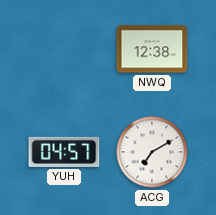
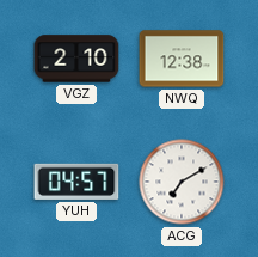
VGZ: none -> 2:10
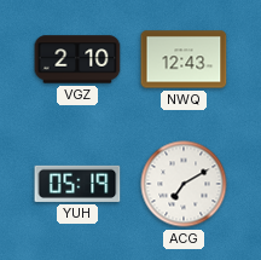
NWQ: 12:38 -> 12:43
YUH: 04:57 -> 05:19
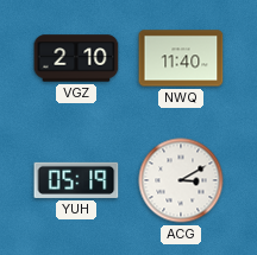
NWQ: 12:43 -> 11:40
ACG: 7:10 -> 3:10
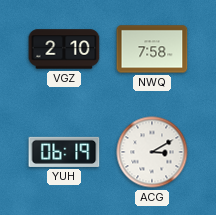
NWQ: 11:40 -> 7:58
YUH: 05:19 -> 06:19
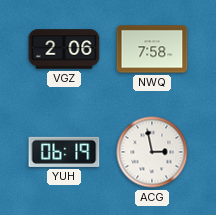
VGZ: 2:10 -> 2:06
ACG: 3:10 -> 2:58
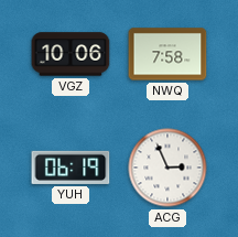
VGZ: 2:06 -> 10:06
ACG: 2:58 -> 2:56
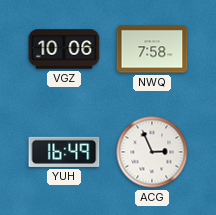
YUH: 06:19 -> 16:49
